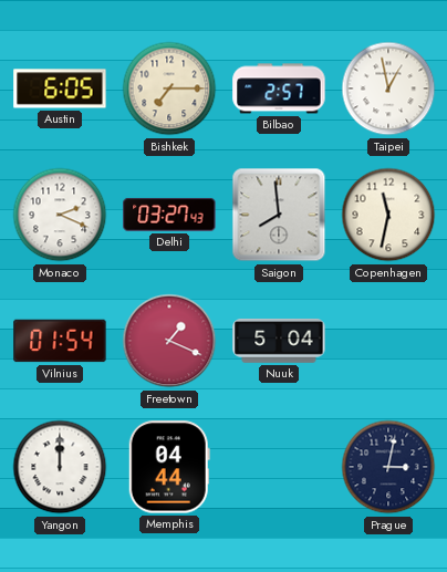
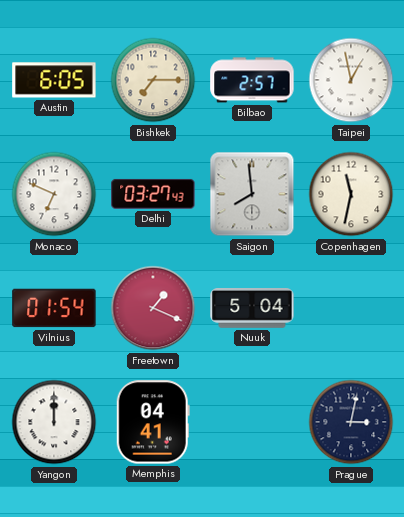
Monaco: 2:19 -> 6:49
Memphis: 04:44 -> 04:41
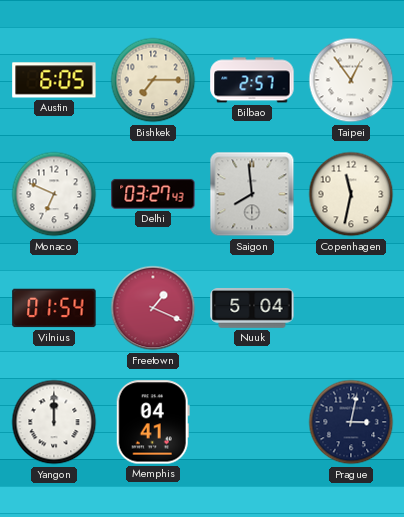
Taipei: 12:58 -> 12:54
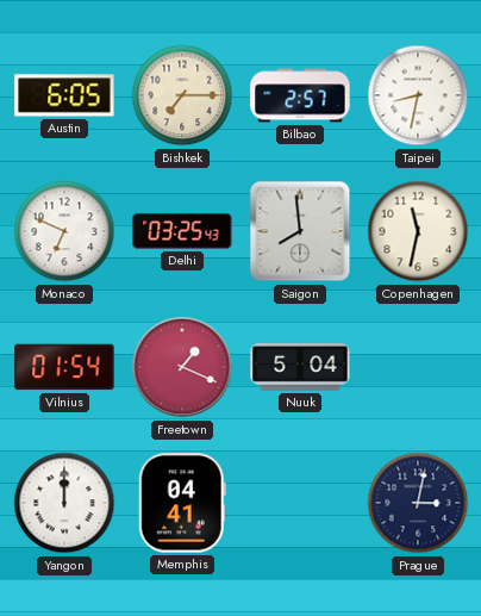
Taipei: 12:54 -> 8:32
Delhi: 03:27 -> 03:25
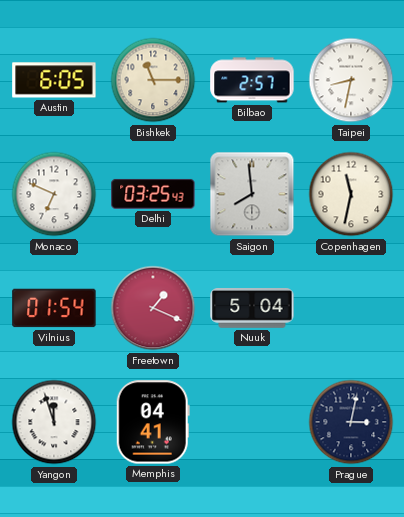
Bishkek: 7:15 -> 11:15
Yangon: 12:00 -> 11:57
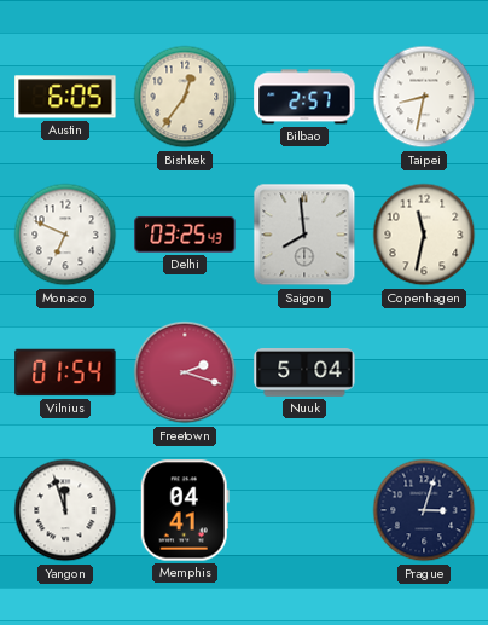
Bishkek: 11:15 -> 12:36
Freetown: 1:19 -> 2:18
Prague: 3:02 -> 3:03
